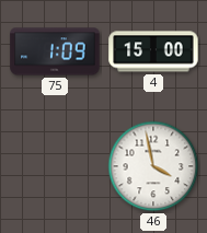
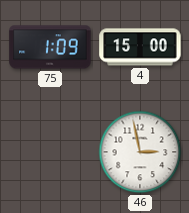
46: 3:58 -> 2:58
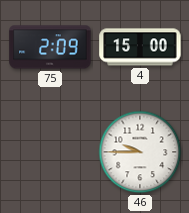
75: 1:09 -> 2:09
46: 2:58 -> 9:45
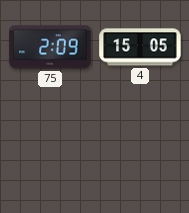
4: 15:00 -> 15:05
46: 9:45 -> none
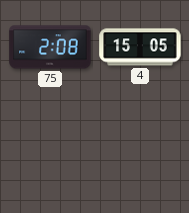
75: 2:09 -> 2:08
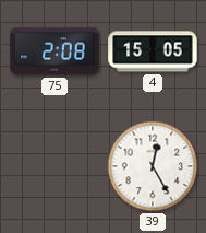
39: none -> 12:25
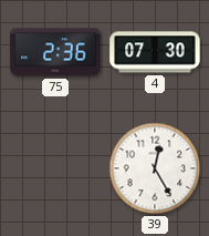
75: 2:08 -> 2:36
4: 15:05 -> 07:30
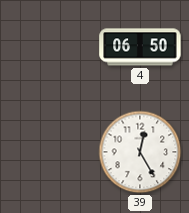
75: 2:36 -> none
4: 07:30 -> 06:50
